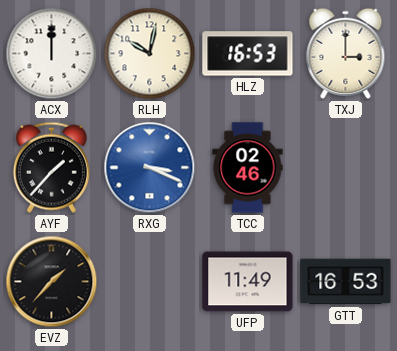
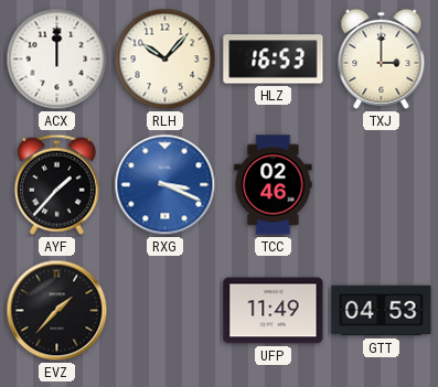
RLH: 10:02 -> 10:07
GTT: 16:53 -> 04:53
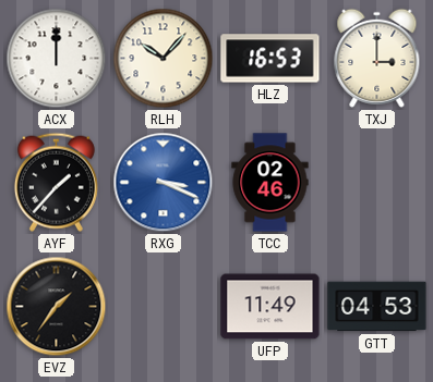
EVZ: 1:37 -> 1:36
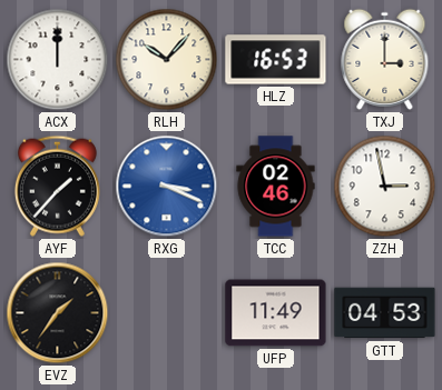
ZZH: none -> 2:58
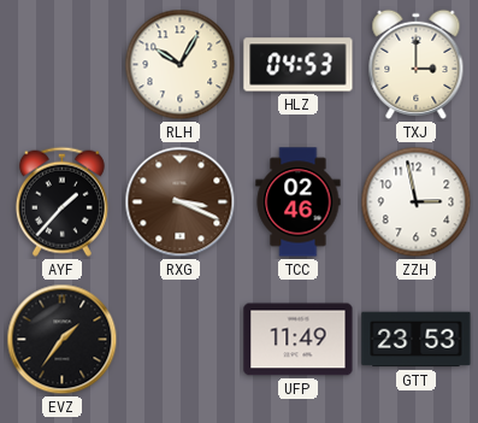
ACX: 12:00 -> none
RLH: 10:07 -> 10:05
HLZ: 16:53 -> 04:53
RXG dial: blue -> brown
GTT: 04:53 -> 23:53
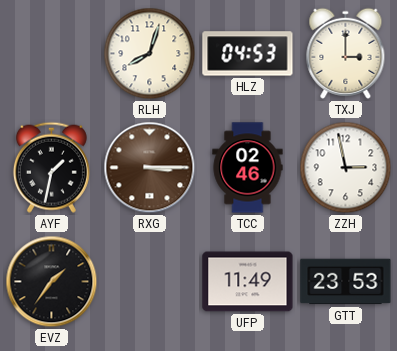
RLH: 10:05 -> 8:03
AYF: 1:37 -> 1:32
RXG: 3:19 -> 3:15
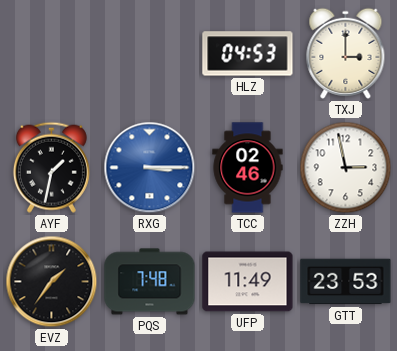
RLH: 8:03 -> none
RXG dial: brown -> blue
PQS: none -> 7:48
